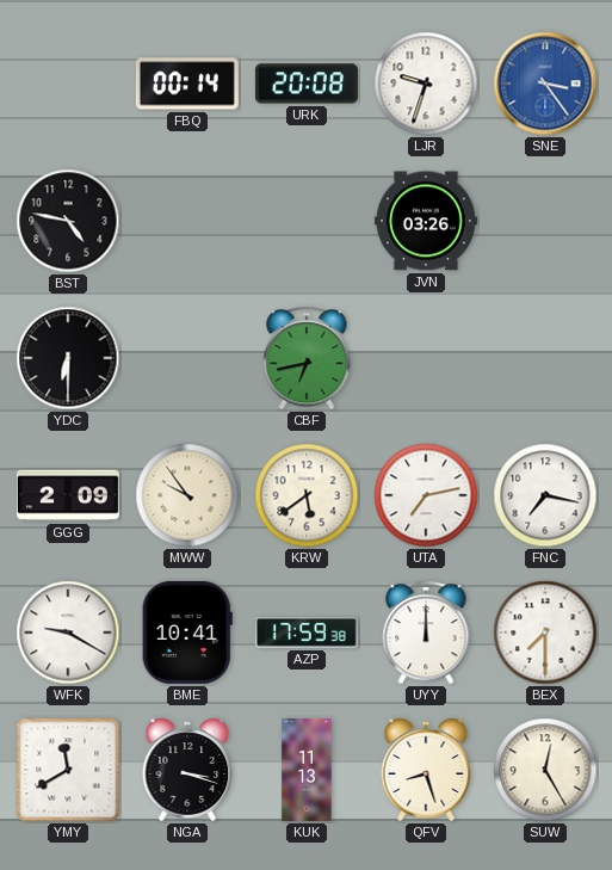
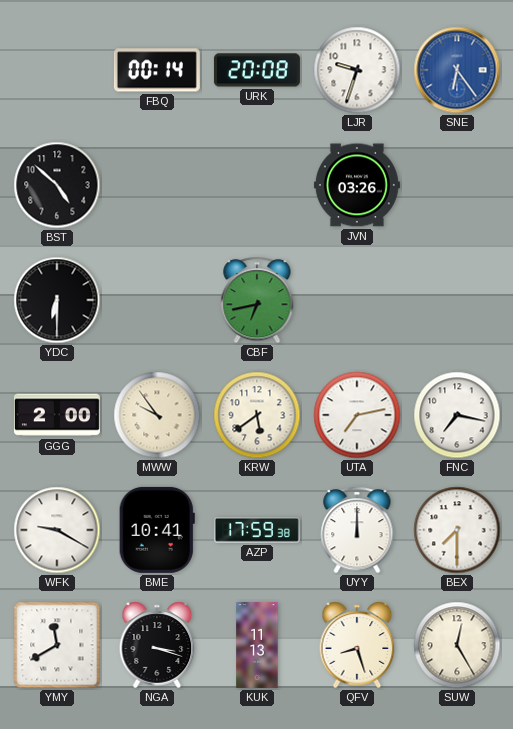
SNE: 3:24 -> 6:24
BST: 4:47 -> 4:52
GGG: 2:09 -> 2:00
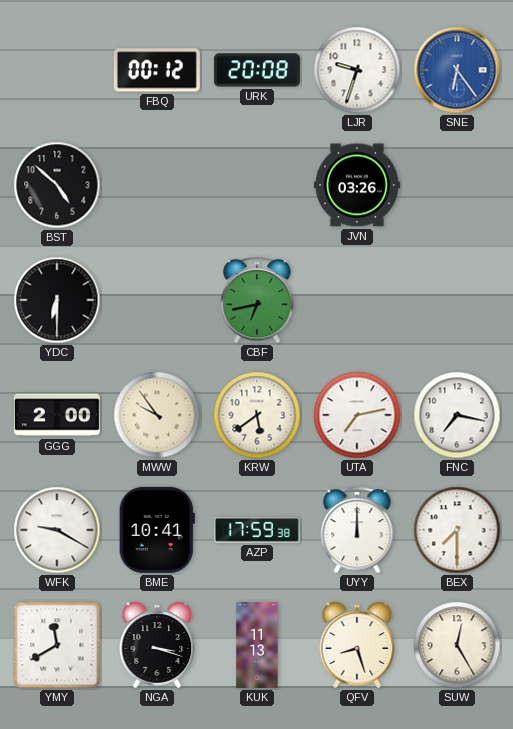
FBQ: 00:14 -> 00:12
